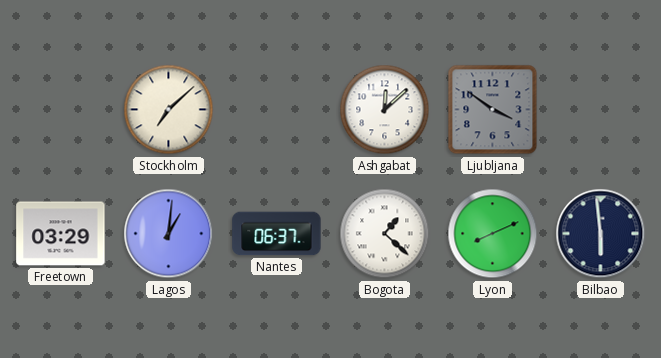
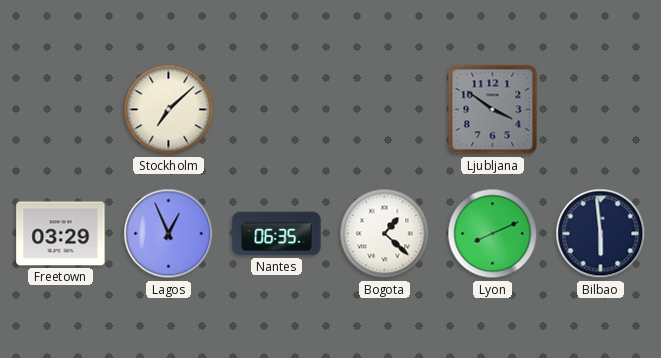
Ashgabat: 12:08 -> none
Lagos: 1:01 -> 12:56
Nantes: 06:37 -> 06:35
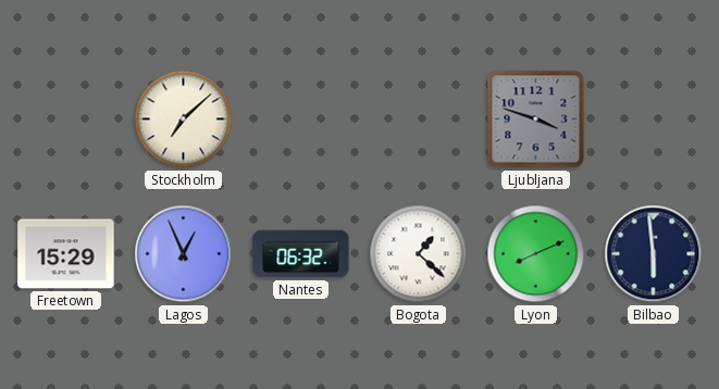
Ljubljana: 3:51 -> 3:48
Freetown: 03:29 -> 15:29
Nantes: 06:35 -> 06:32
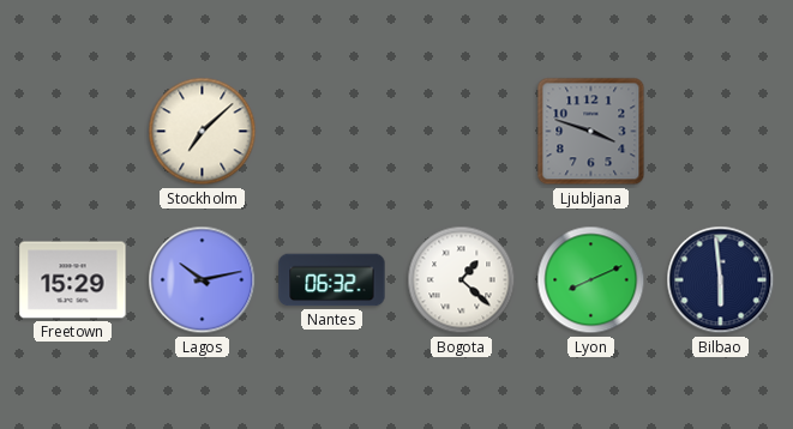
Lagos: 12:56 -> 10:13
